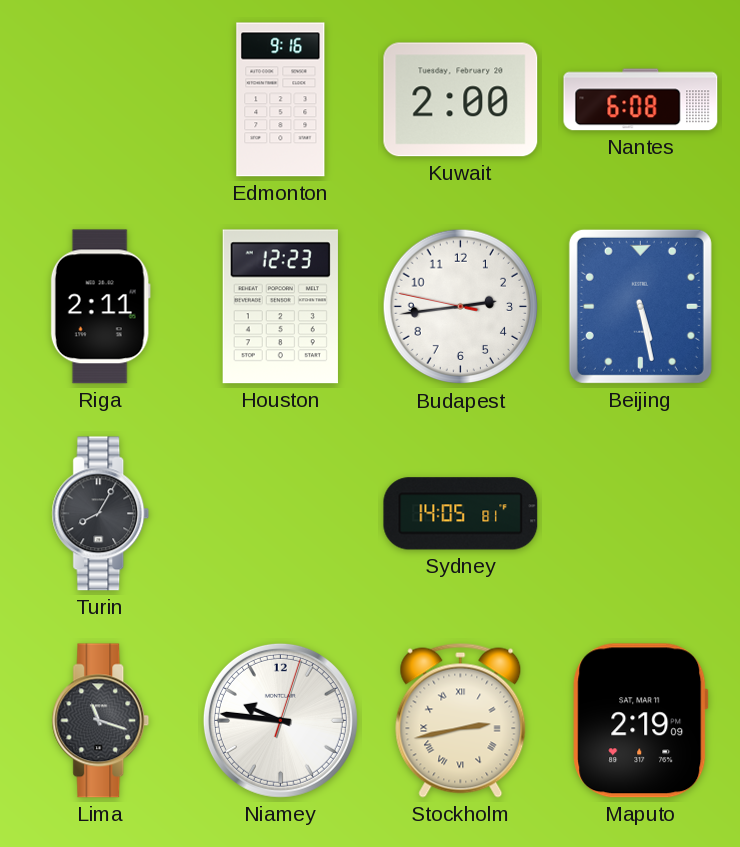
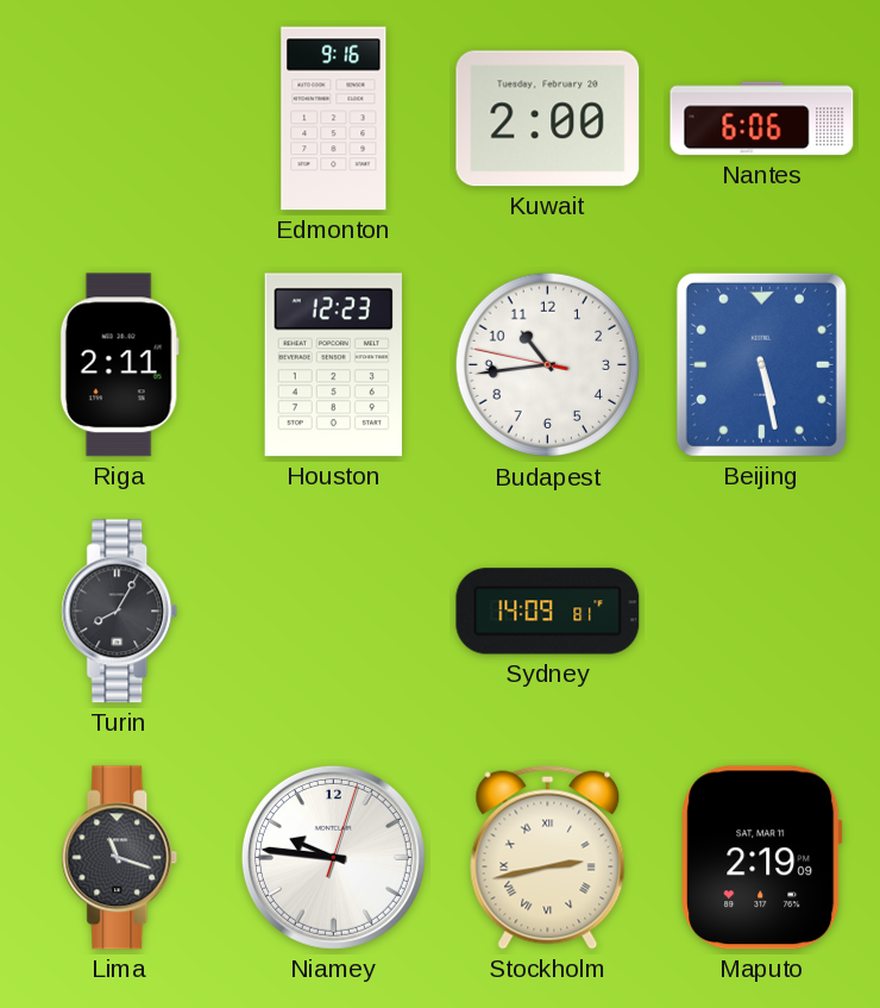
Nantes: 6:08 -> 6:06
Budapest: 2:43 -> 10:43
Sydney: 14:05 -> 14:09
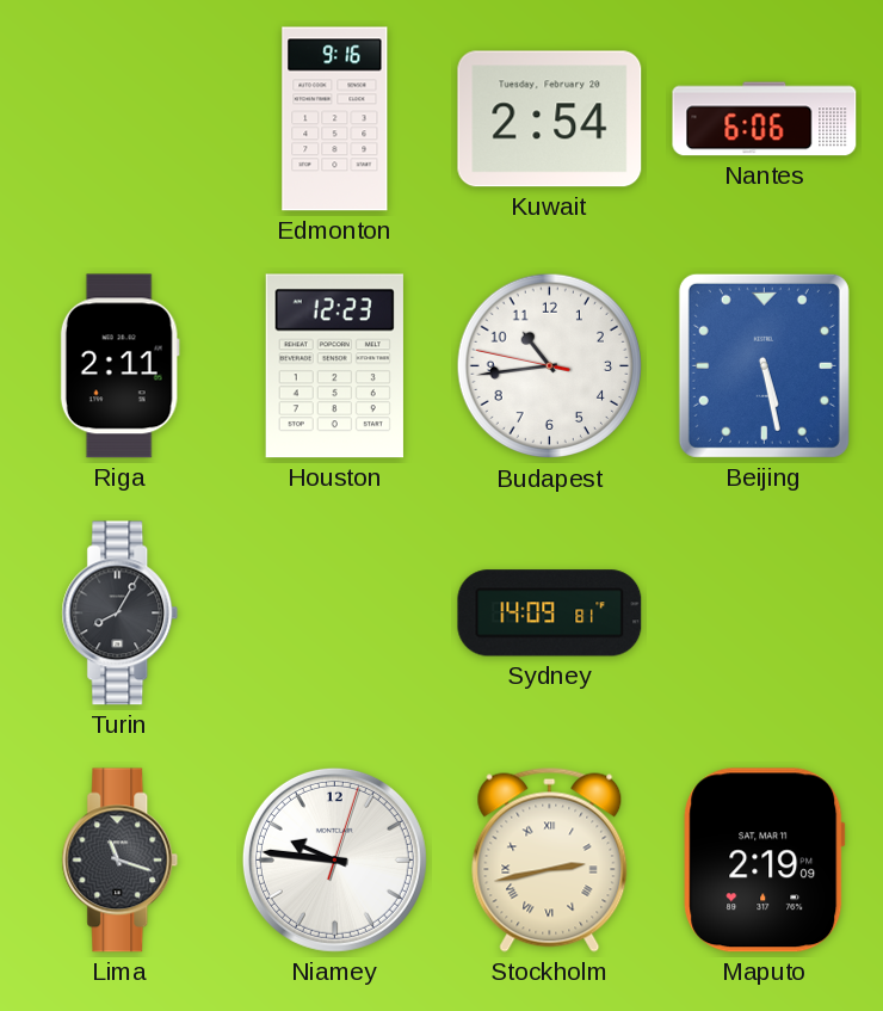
Kuwait: 2:00 -> 2:54
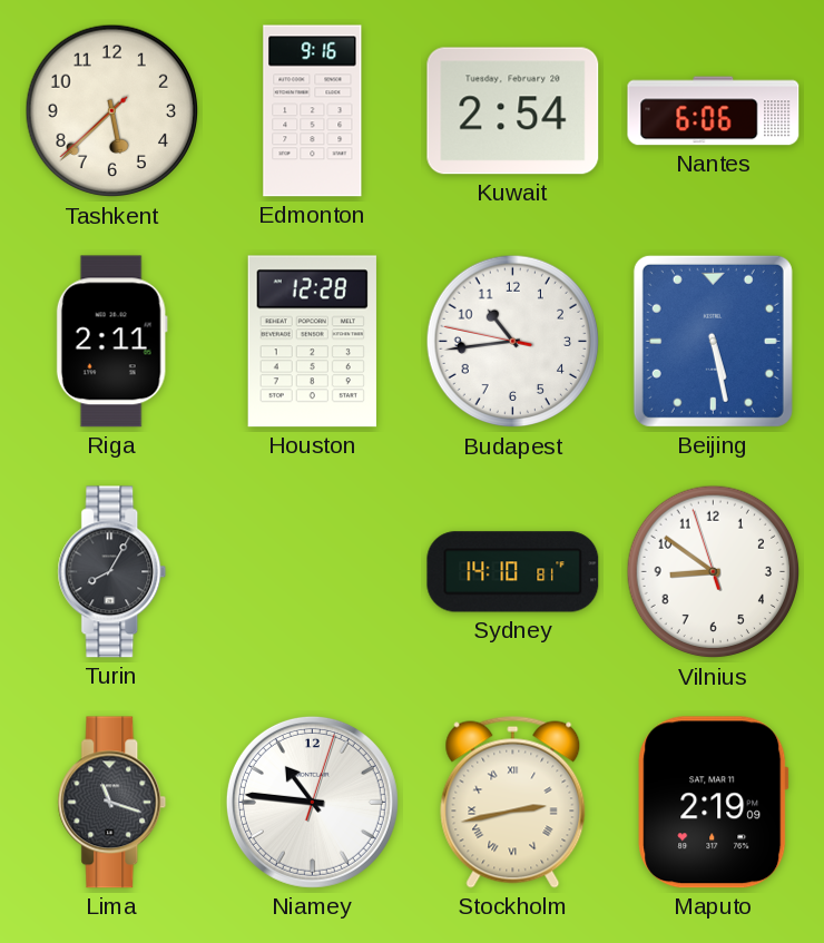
Tashkent: none -> 5:37
Houston: 12:23 -> 12:28
Sydney: 14:09 -> 14:10
Vilnius: none -> 8:50
Niamey: 9:46 -> 10:46
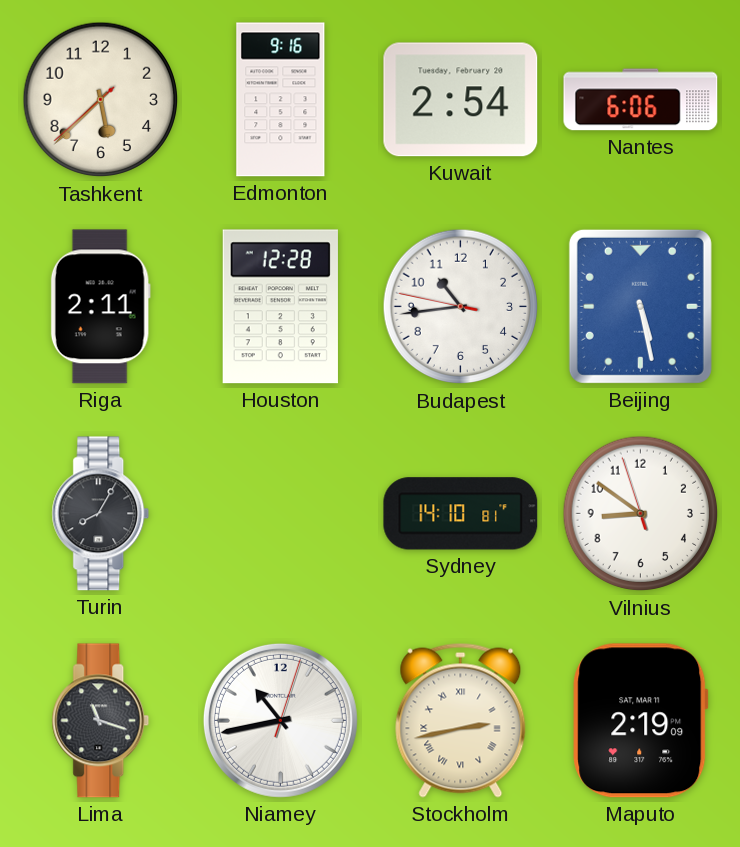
Niamey: 10:46 -> 10:43
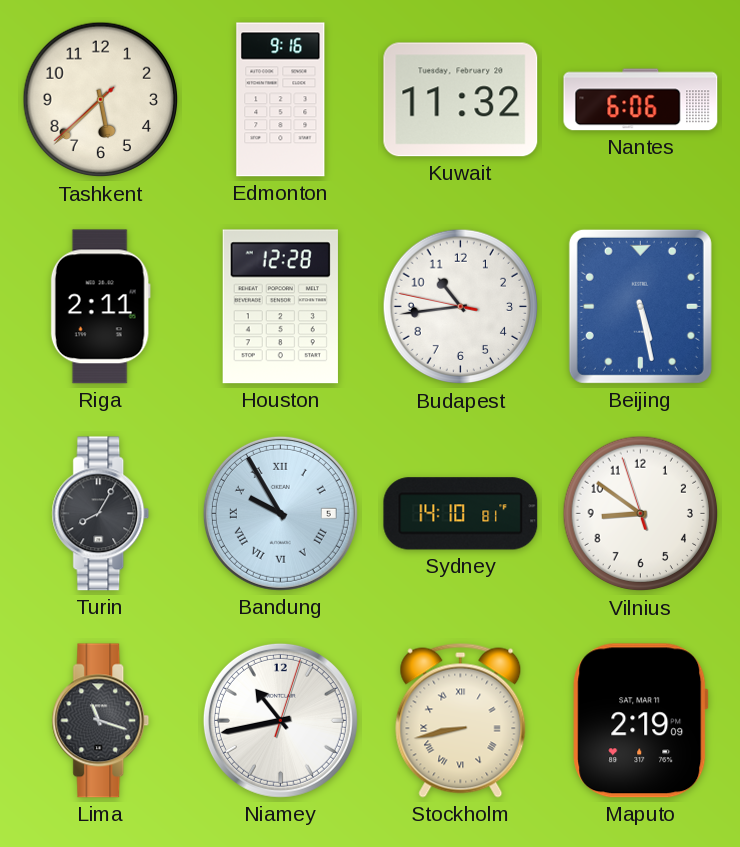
Kuwait: 2:54 -> 11:32
Bandung: none -> 9:55
Stockholm: 2:43 -> 8:43
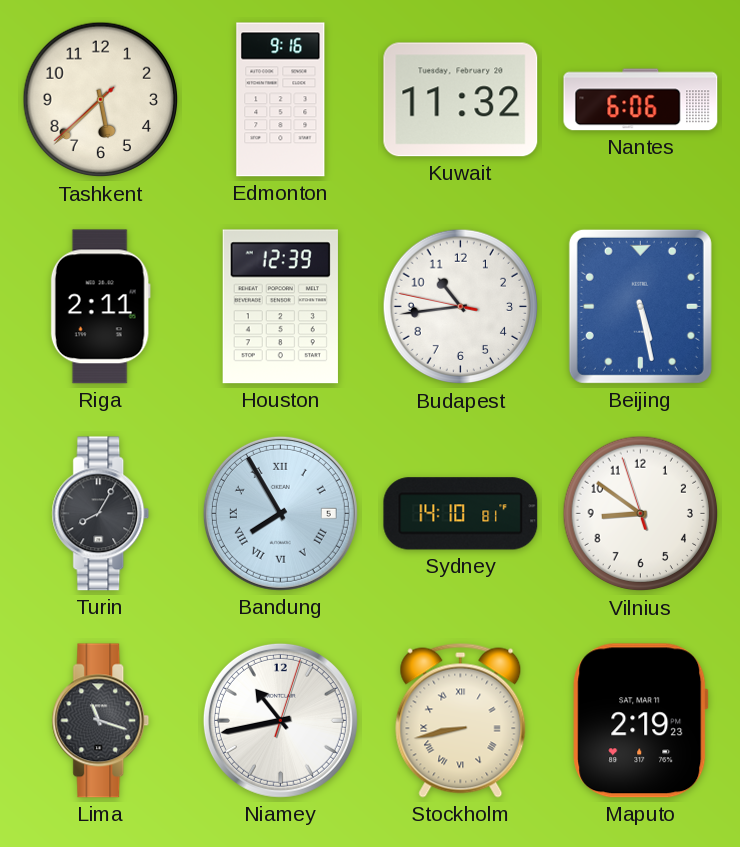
Houston: 12:28 -> 12:39
Bandung: 9:55 -> 7:55
Maputo: 2:19:09 -> 2:19:23
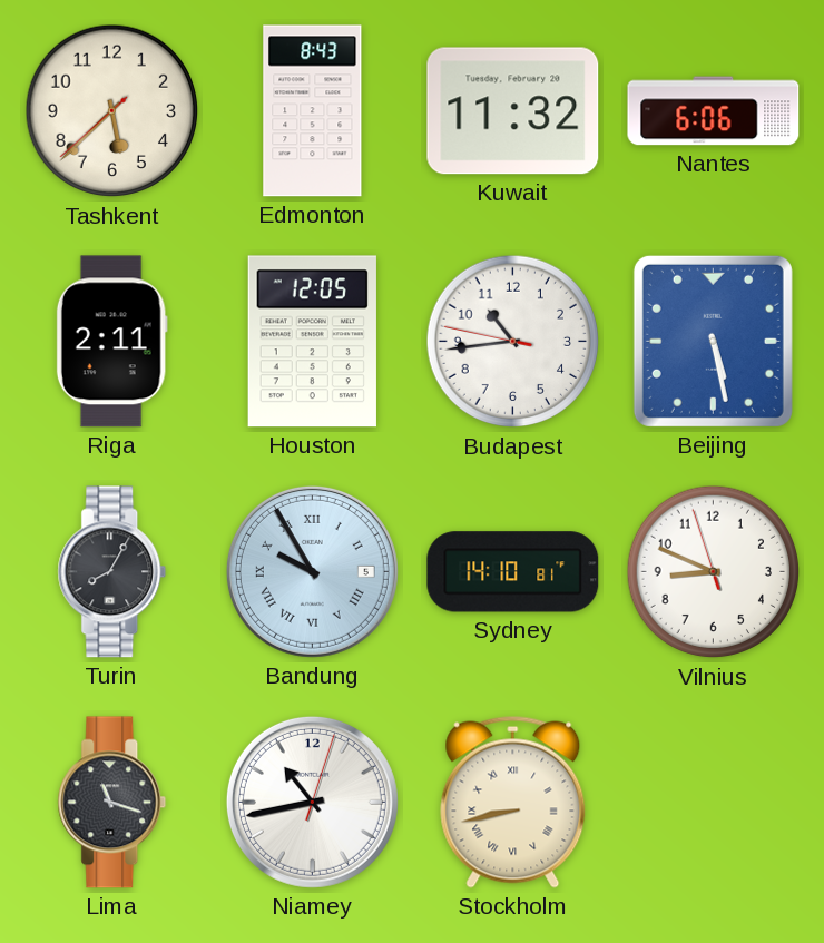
Edmonton: 9:16 -> 8:43
Houston: 12:39 -> 12:05
Bandung: 7:55 -> 9:55
Vilnius: 8:50 -> 8:48
Maputo: 2:19 -> none
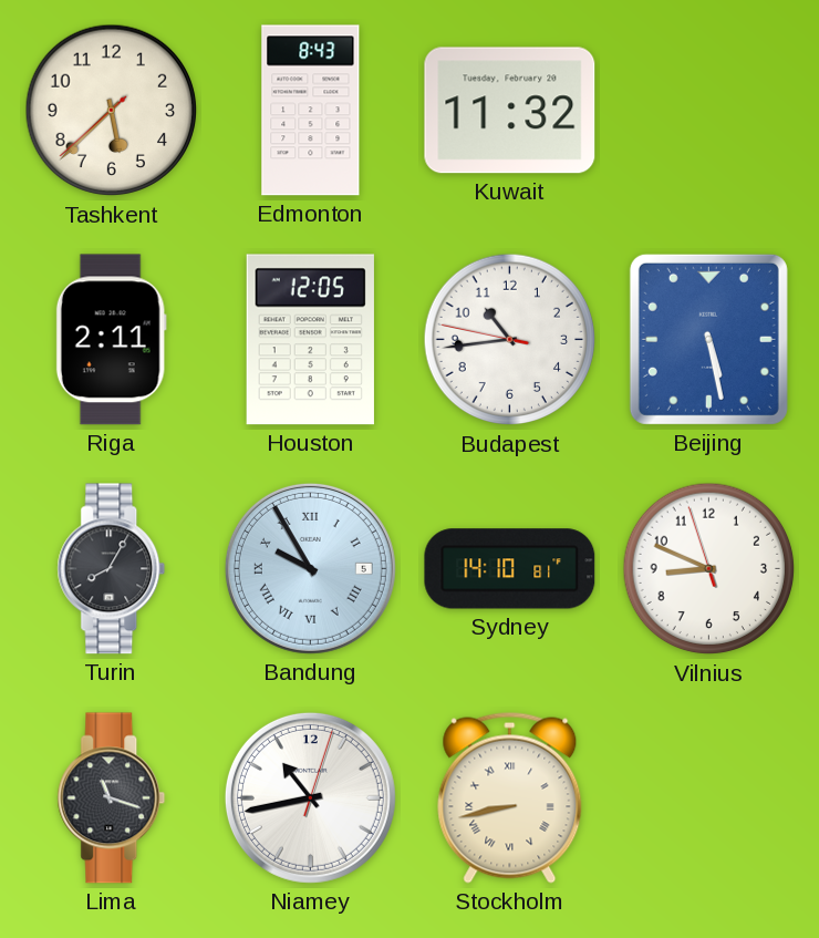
Nantes: 6:06 -> none
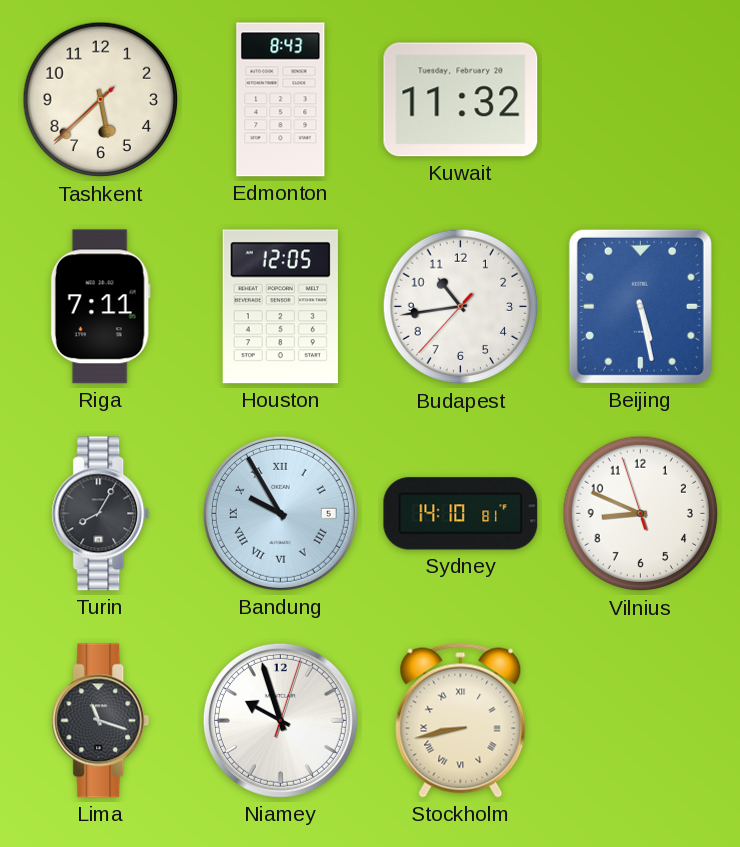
Riga: 2:11 -> 7:11
Budapest: 10:43:47 -> 10:43:37
Niamey: 10:43 -> 9:57
